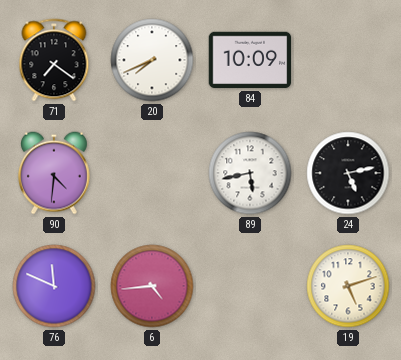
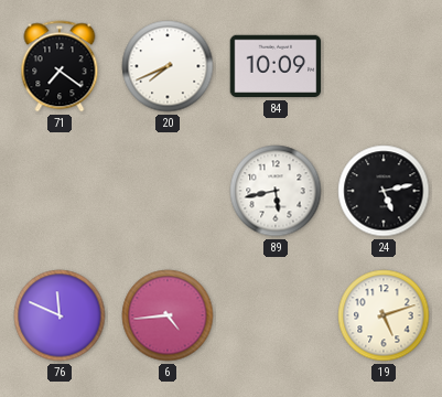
90: 4:31 -> none
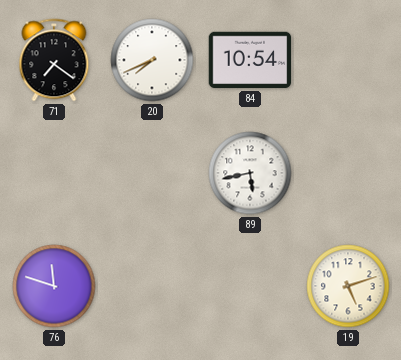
84: 10:09 -> 10:54
24: 5:13 -> none
76: 11:49 -> 11:48
6: 4:44 -> none
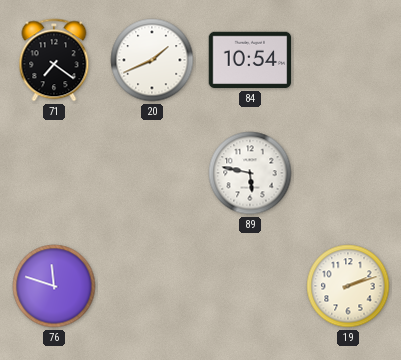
20: 7:41 -> 1:41
89: 5:43 -> 5:47
19: 5:12 -> 2:12
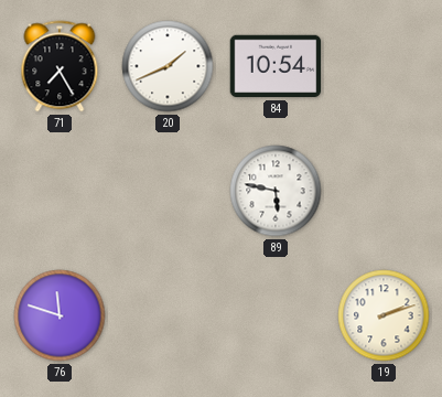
71: 7:21 -> 7:25
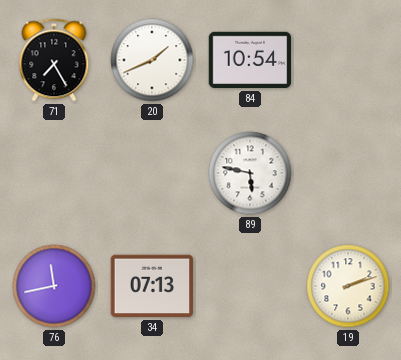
76: 11:48 -> 11:43
34: none -> 07:13
